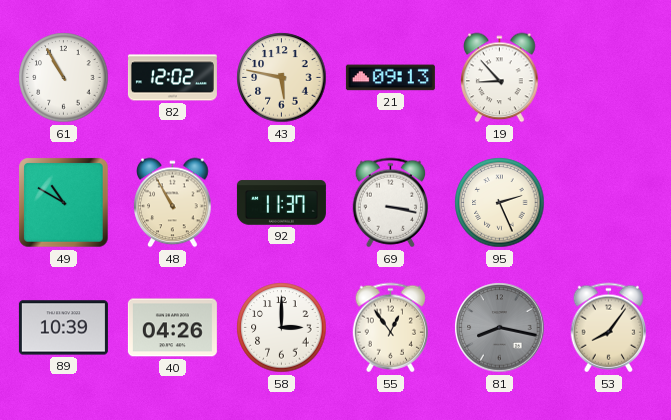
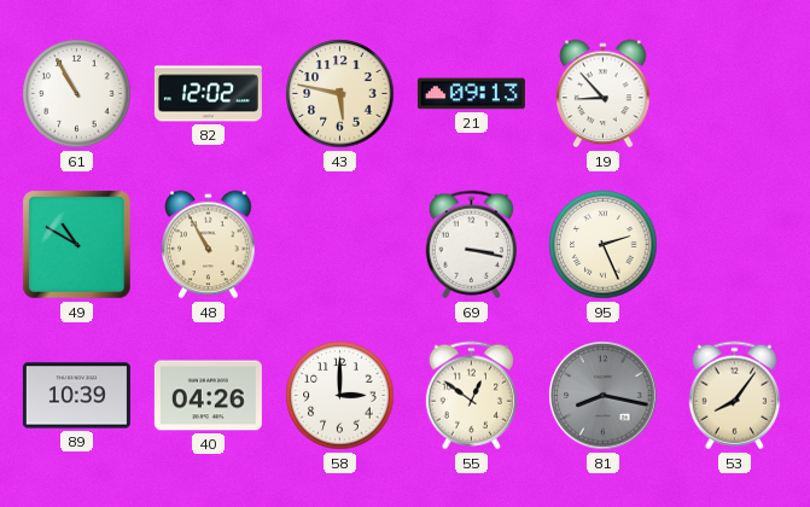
92: 11:37 -> none
55: 12:54 -> 12:51
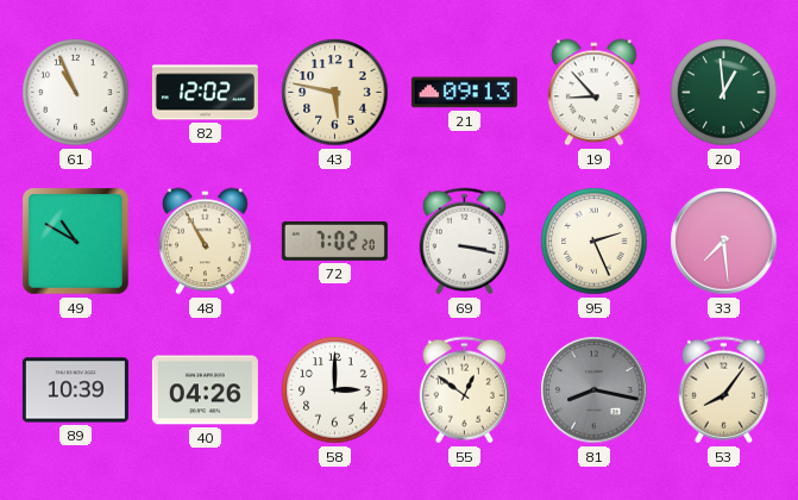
61: 10:55 -> 10:56
20: none -> 12:59
72: none -> 7:02
33: none -> 7:29
